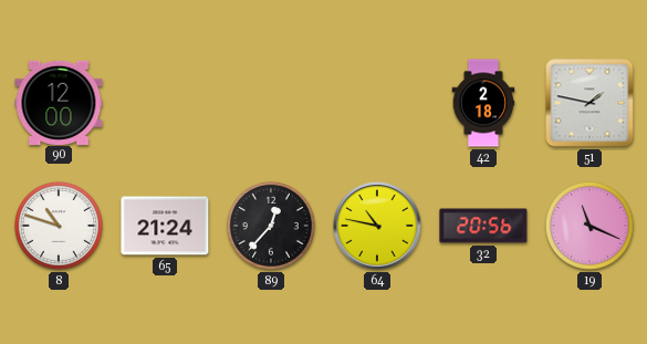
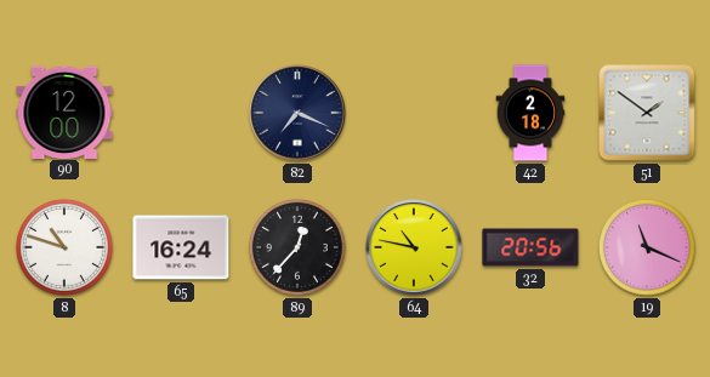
82: none -> 7:19
51: 1:47 -> 1:51
65: 21:24 -> 16:24
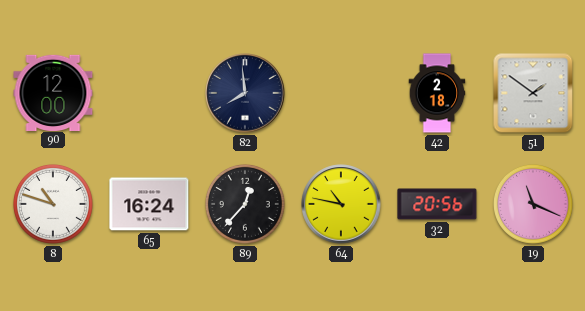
82: 7:19 -> 7:59
